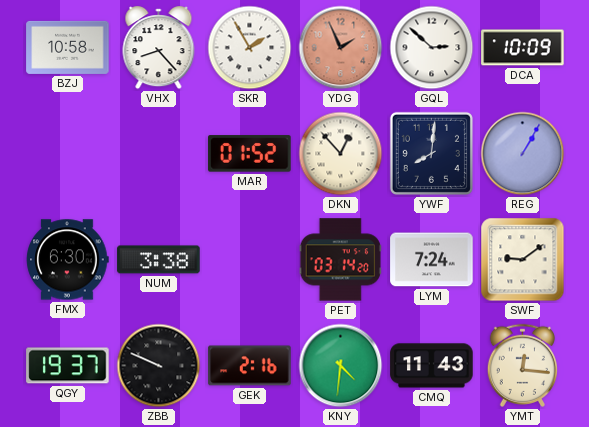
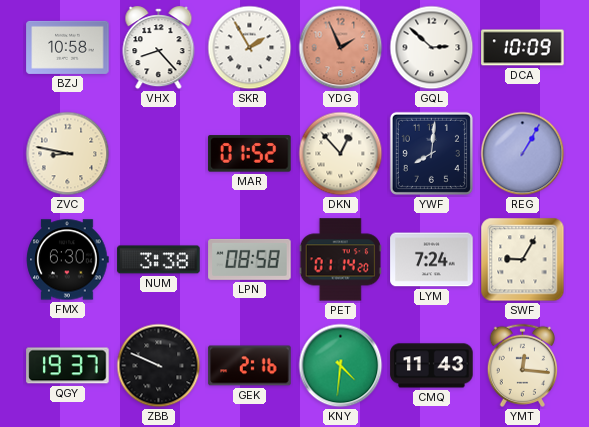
ZVC: none -> 8:47
LPN: none -> 08:58
PET: 03:14 -> 01:14
SWF: 9:09 -> 9:05
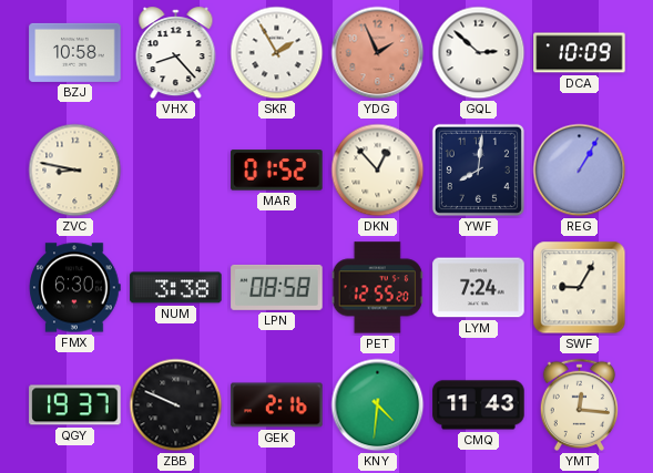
PET: 01:14 -> 12:55
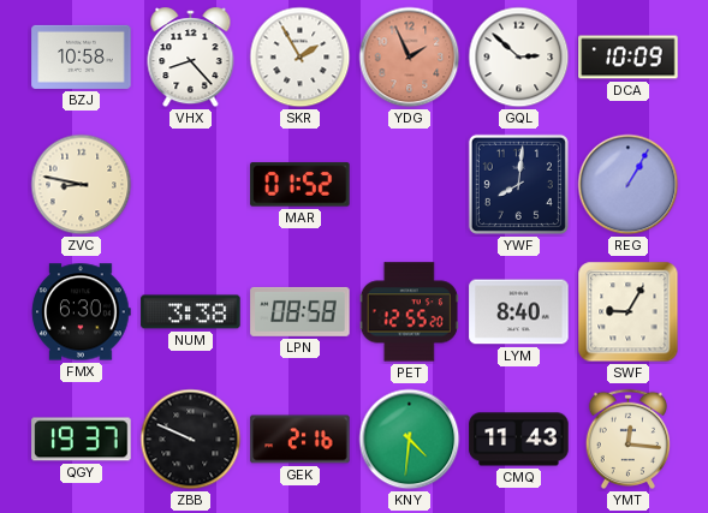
DKN: 12:53 -> none
LYM: 7:24 -> 8:40
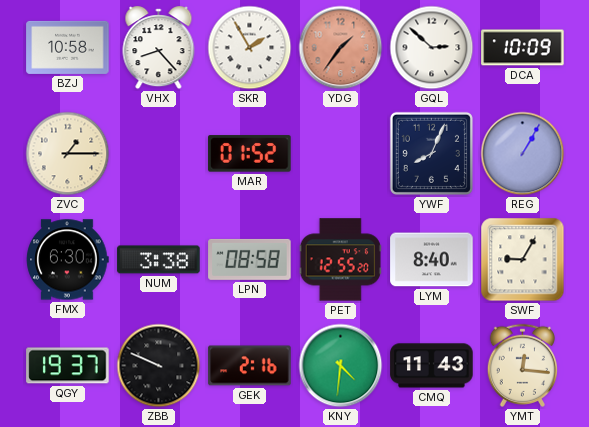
YDG: 1:56 -> 1:36
ZVC: 8:47 -> 1:15
YWF: 8:01 -> 8:04
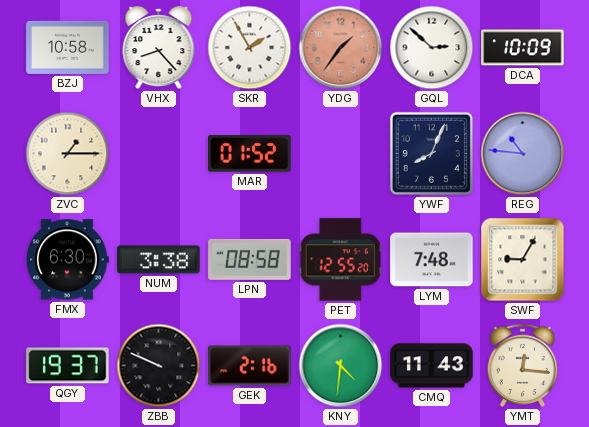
REG: 1:05 -> 10:46
LYM: 8:40 -> 7:48
